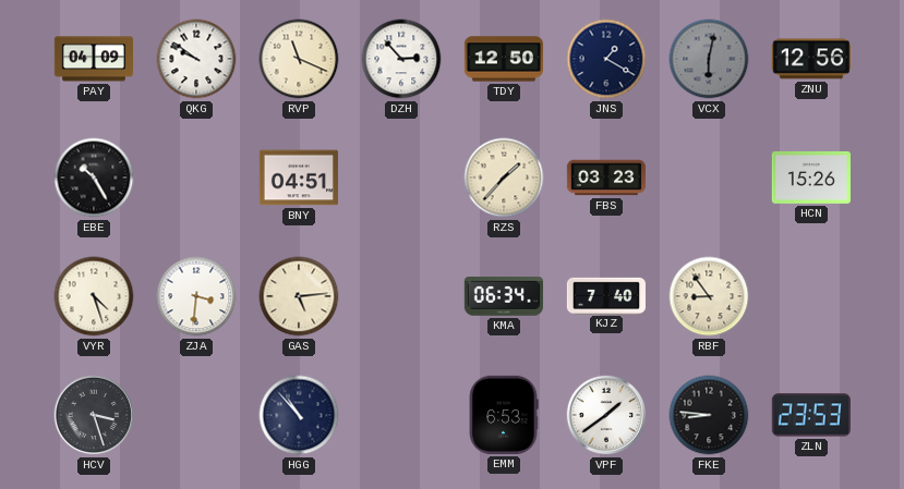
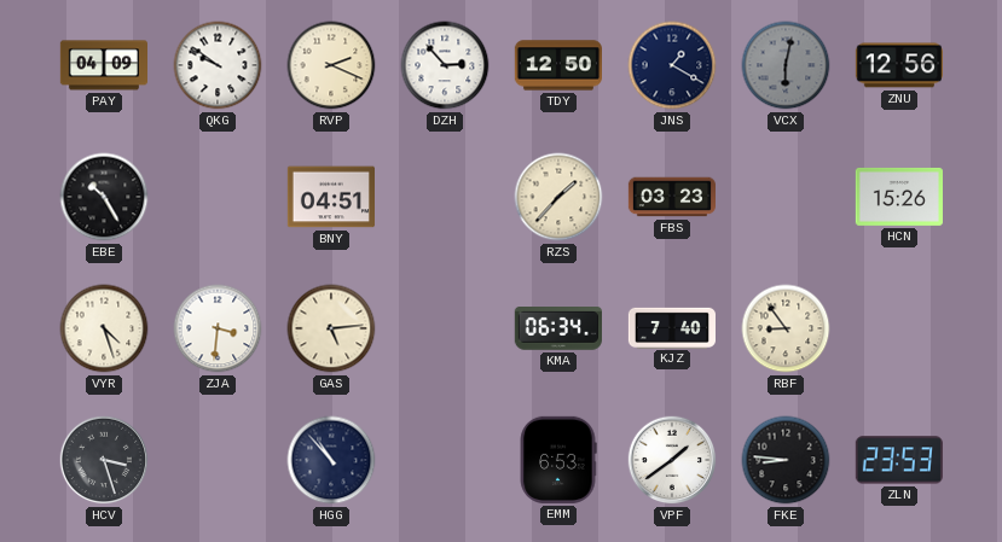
RVP: 11:19 -> 2:19
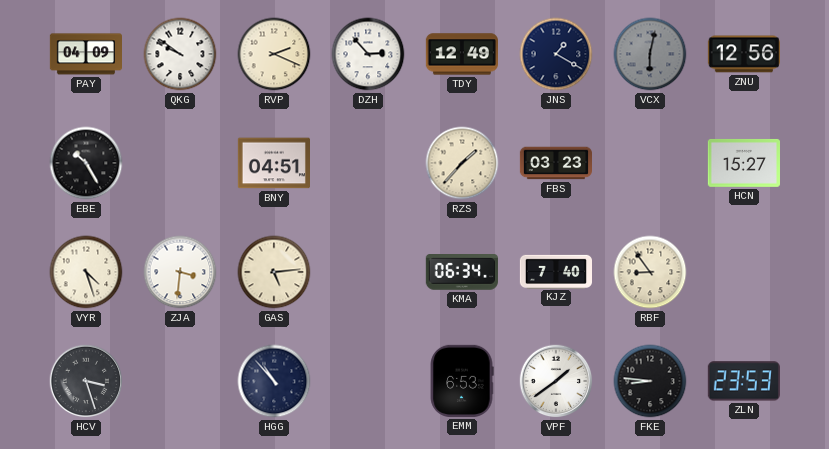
TDY: 12:50 -> 12:49
HCN: 15:26 -> 15:27
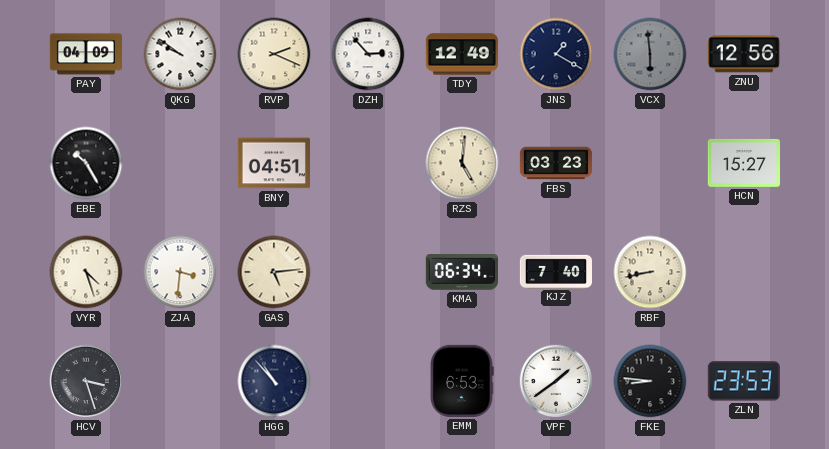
VCX: 6:02 -> 5:59
RZS: 1:37 -> 5:01
RBF: 8:54 -> 8:43
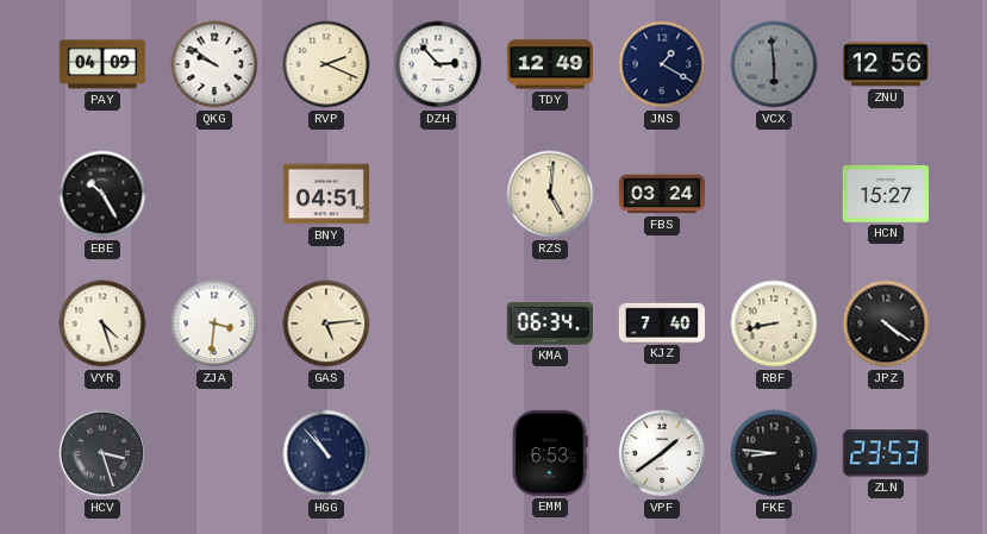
FBS: 03:23 -> 03:24
JPZ: none -> 4:21
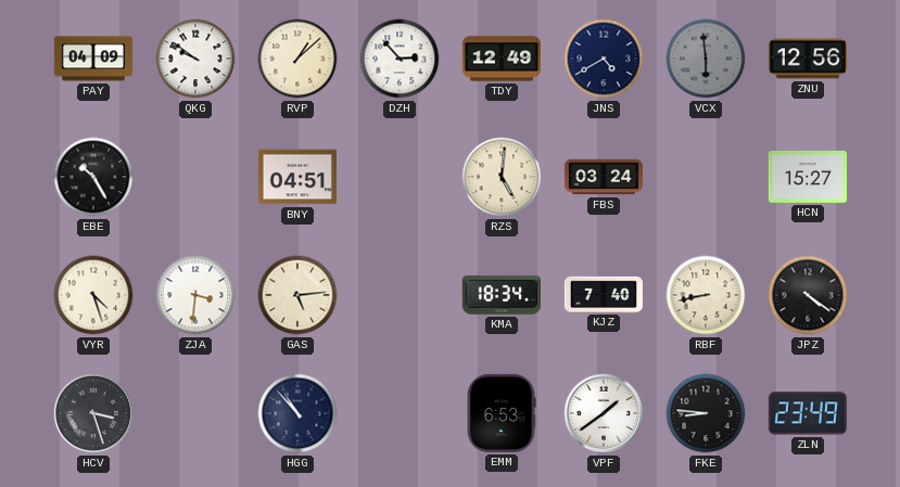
RVP: 2:19 -> 1:08
JNS: 1:20 -> 4:40
KMA: 06:34 -> 18:34
ZLN: 23:53 -> 23:49
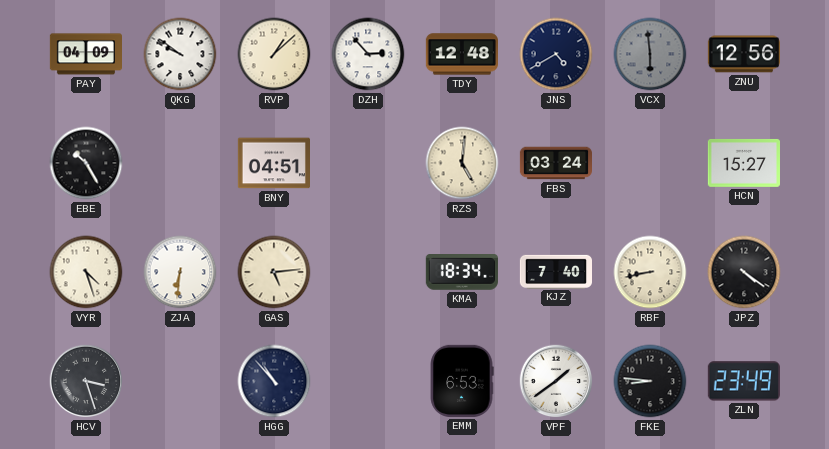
TDY: 12:49 -> 12:48
ZJA: 3:31 -> 6:31
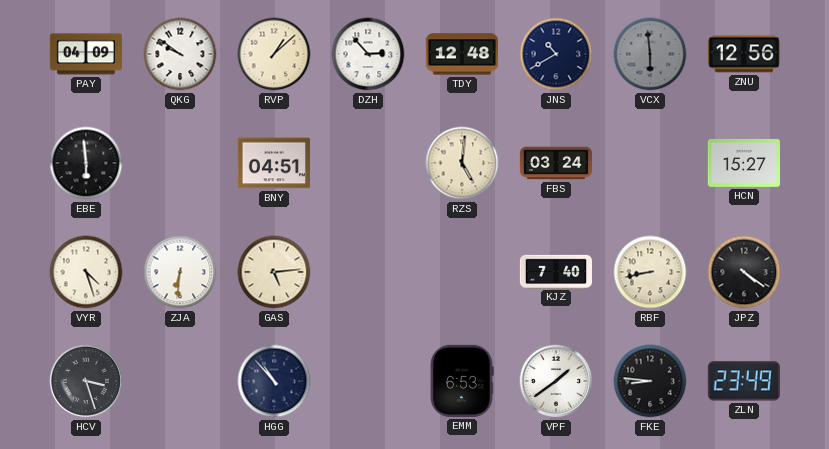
JNS: 4:40 -> 10:40
EBE: 10:25 -> 5:59
KMA: 18:34 -> none
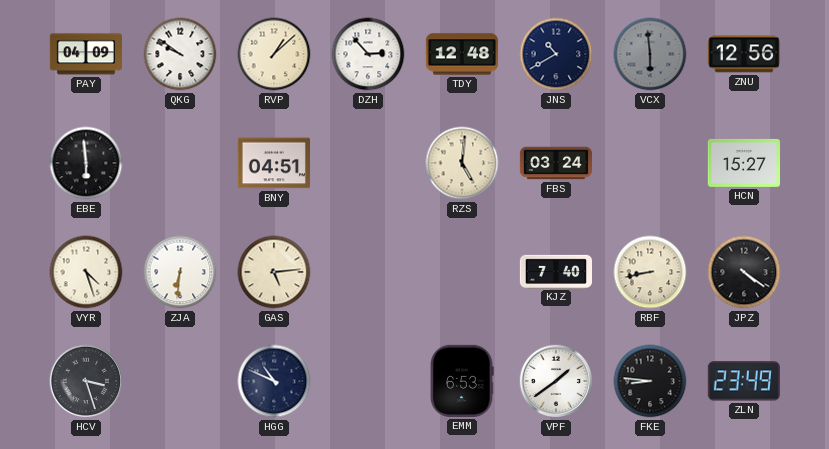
HGG: 10:53 -> 10:49
